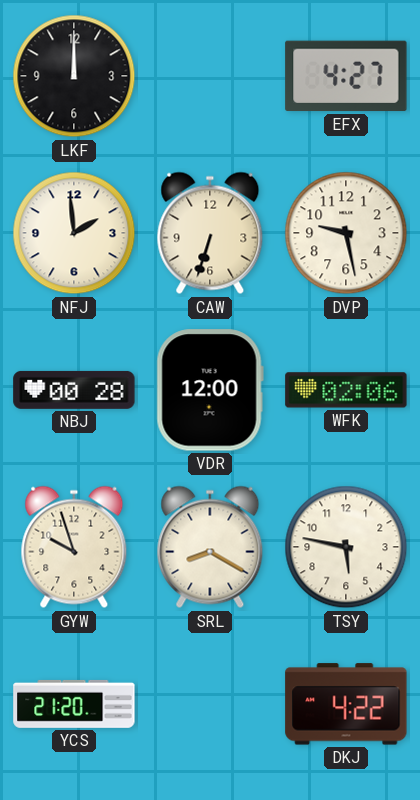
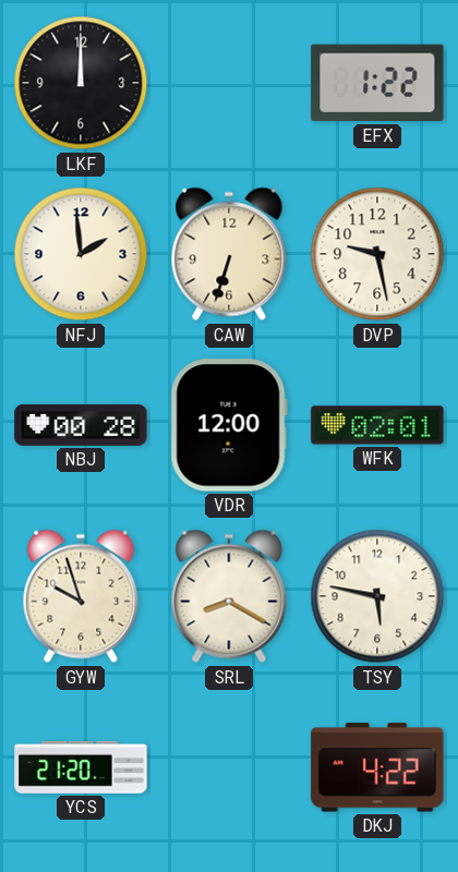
EFX: 4:27 -> 1:22
WFK: 02:06 -> 02:01
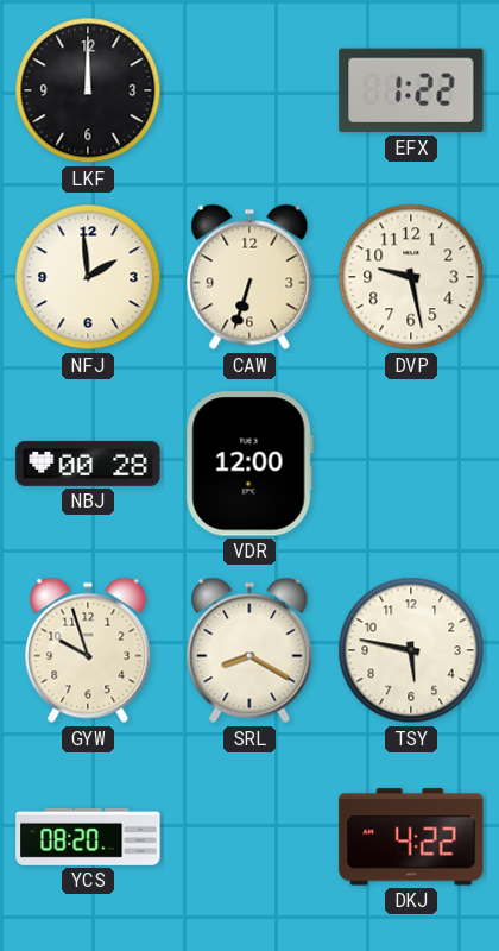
WFK: 02:01 -> none
YCS: 21:20 -> 08:20
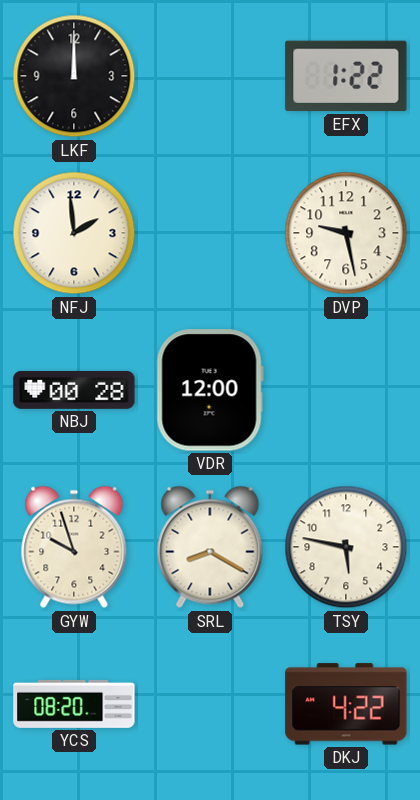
CAW: 6:33 -> none
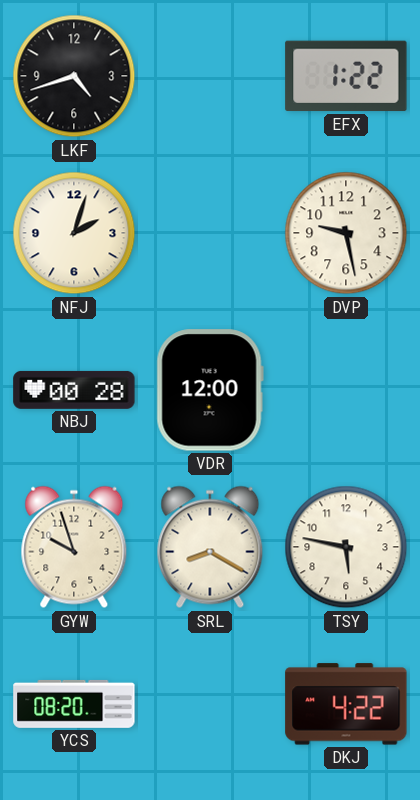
LKF: 12:00 -> 4:42
NFJ: 1:59 -> 2:03
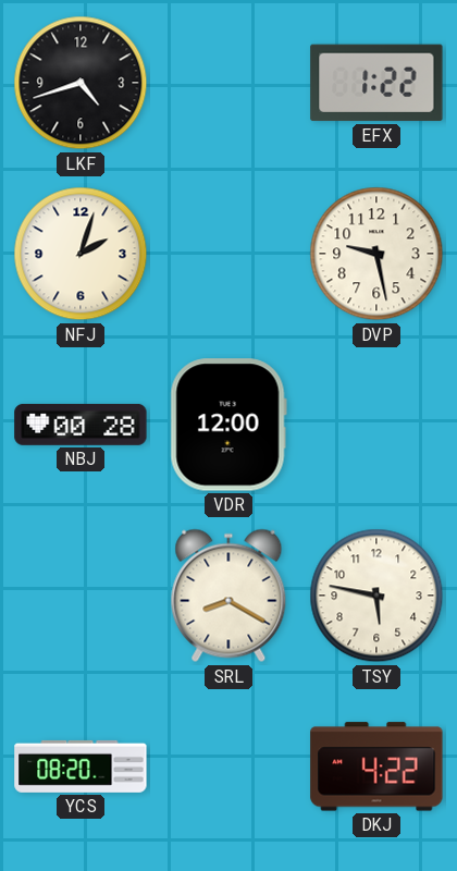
GYW: 9:57 -> none
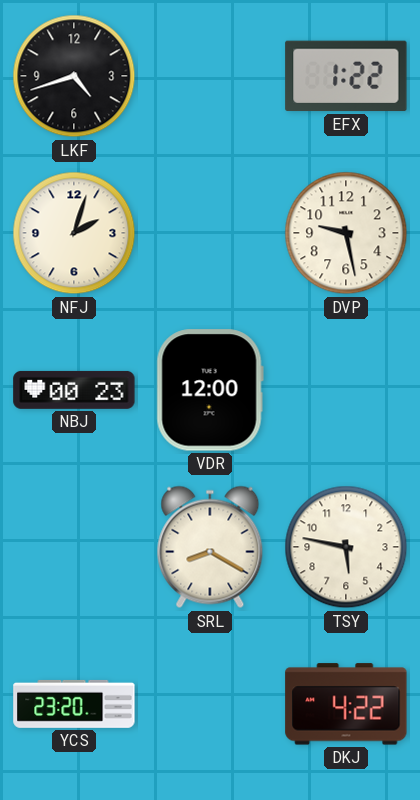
NBJ: 00:28 -> 00:23
YCS: 08:20 -> 23:20
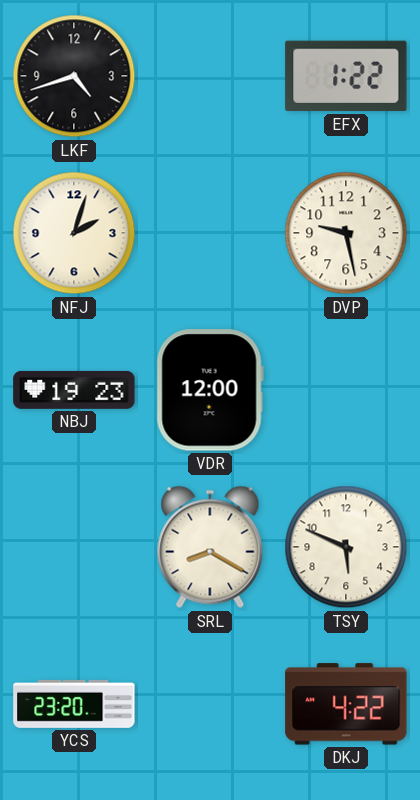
NBJ: 00:23 -> 19:23
TSY: 5:47 -> 5:49
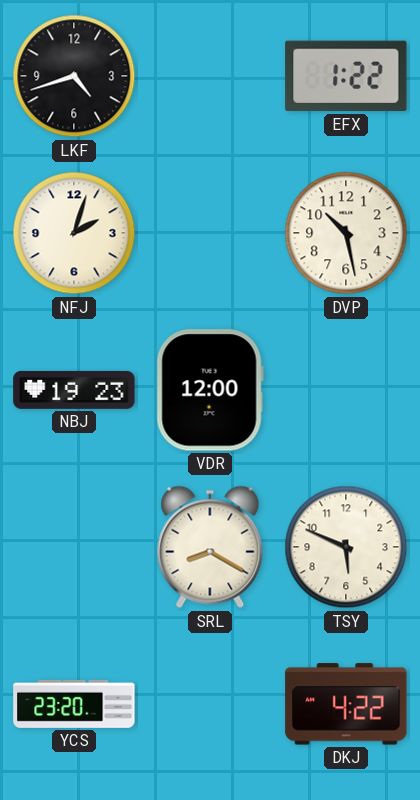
DVP: 9:28 -> 10:28
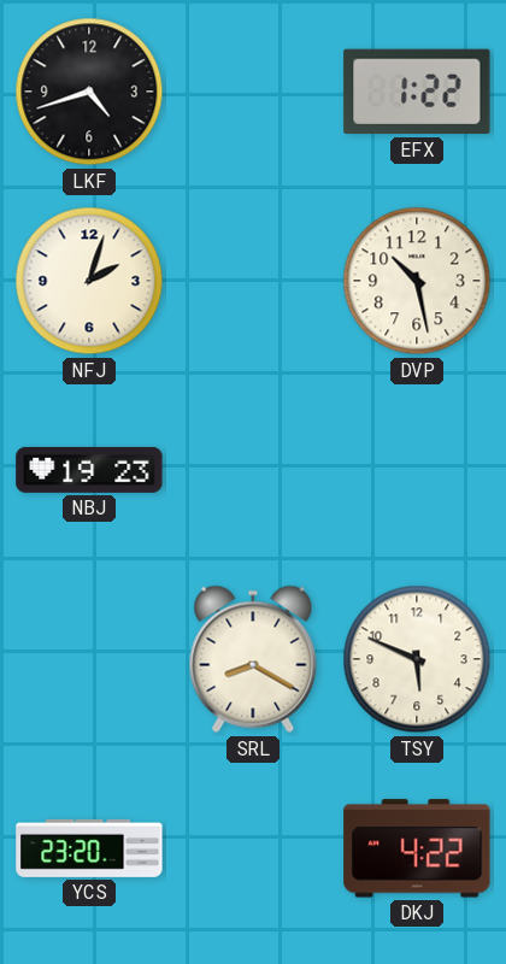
VDR: 12:00 -> none
